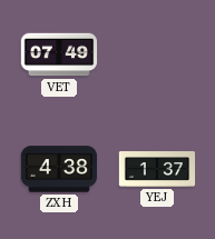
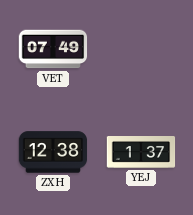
ZXH: 4:38 -> 12:38
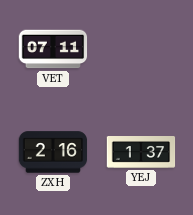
VET: 07:49 -> 07:11
ZXH: 12:38 -> 2:16
